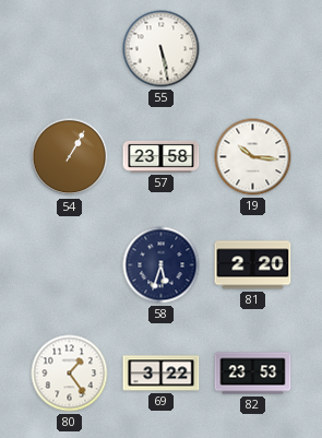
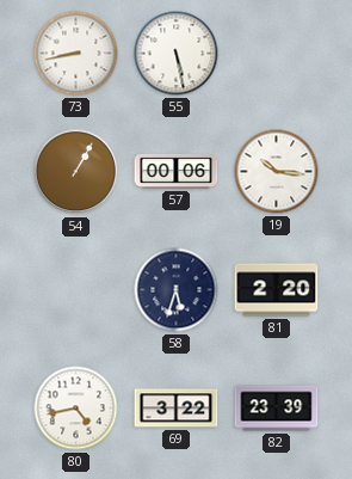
73: none -> 8:43
57: 23:58 -> 00:06
80: 1:24 -> 4:43
82: 23:53 -> 23:39
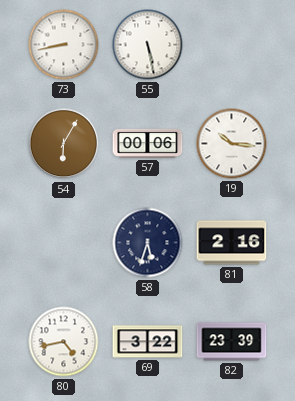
54: 1:05 -> 6:05
81: 2:20 -> 2:16
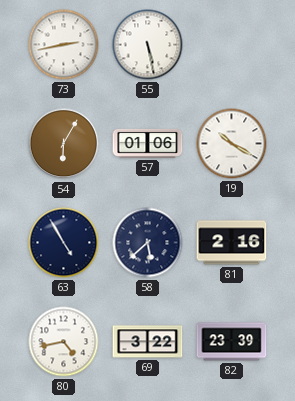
73: 8:43 -> 2:43
57: 00:06 -> 01:06
19: 10:16 -> 10:20
63: none -> 4:55
58: 5:33 -> 5:38
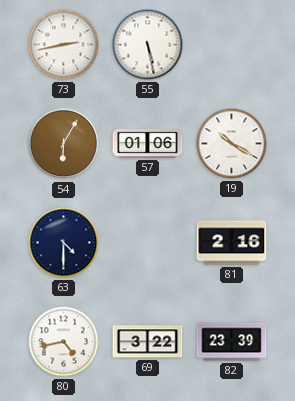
63: 4:55 -> 4:30
58: 5:38 -> none
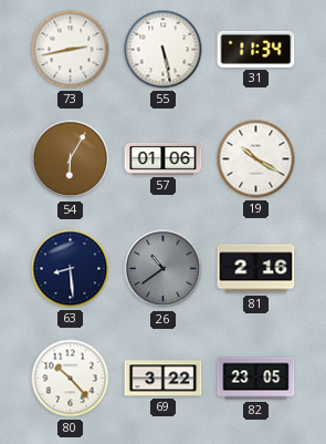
31: none -> 11:34
63: 4:30 -> 8:29
26: none -> 10:39
80: 4:43 -> 10:23
82: 23:39 -> 23:05
